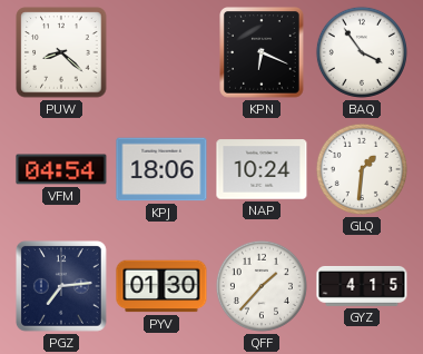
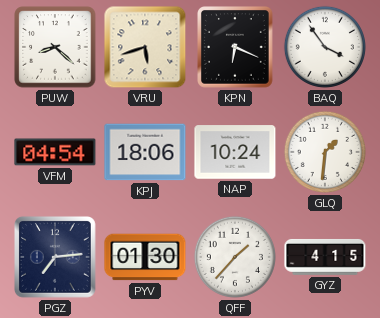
VRU: none -> 5:42
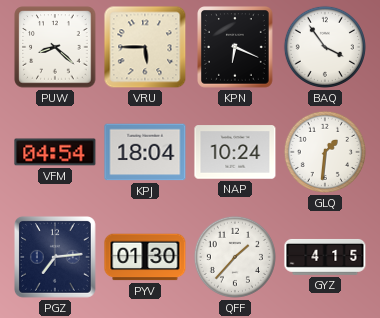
VRU: 5:42 -> 5:45
KPJ: 18:06 -> 18:04
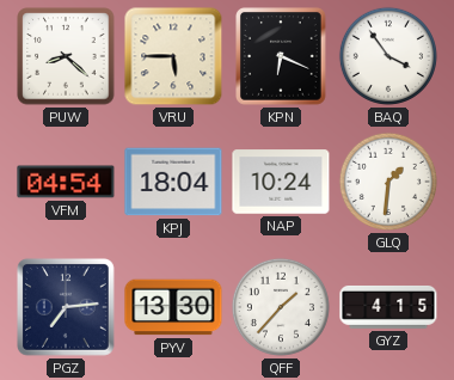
PYV: 01:30 -> 13:30
